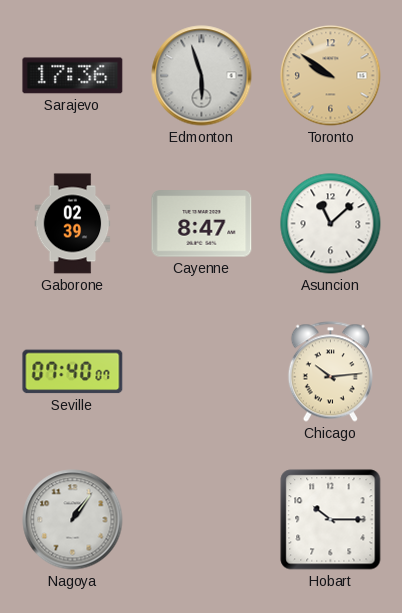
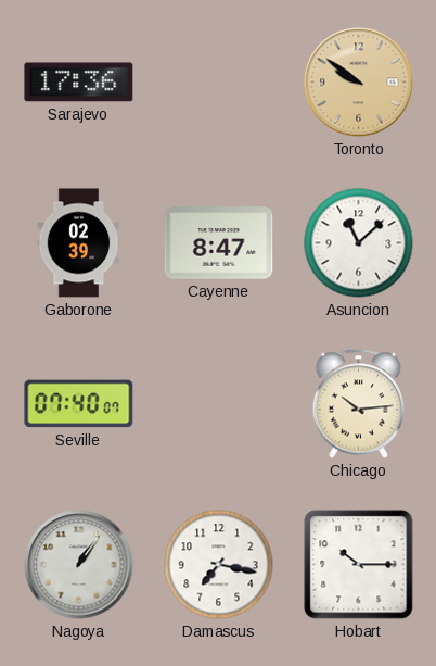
Edmonton: 5:57 -> none
Damascus: none -> 7:17
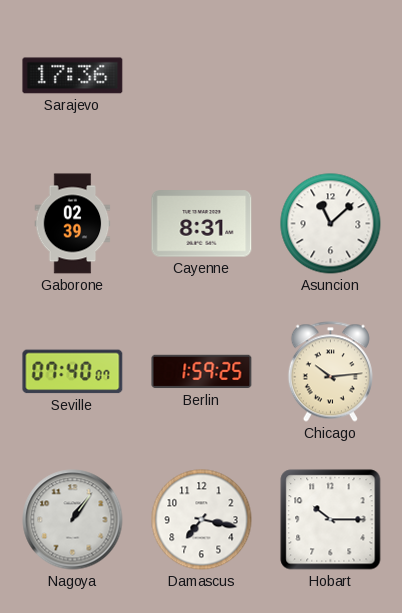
Toronto: 9:51 -> none
Cayenne: 8:47 -> 8:31
Berlin: none -> 1:59
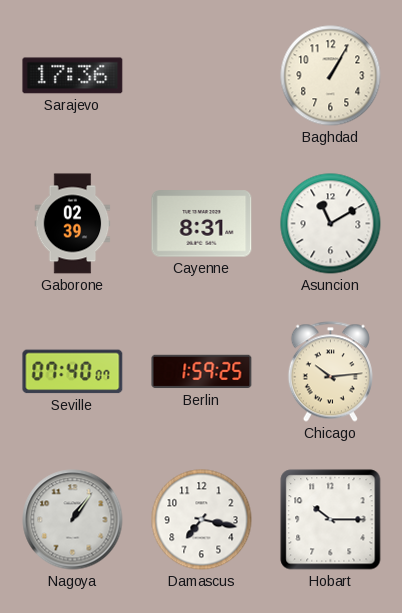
Baghdad: none -> 1:05
Asuncion: 11:08 -> 11:10
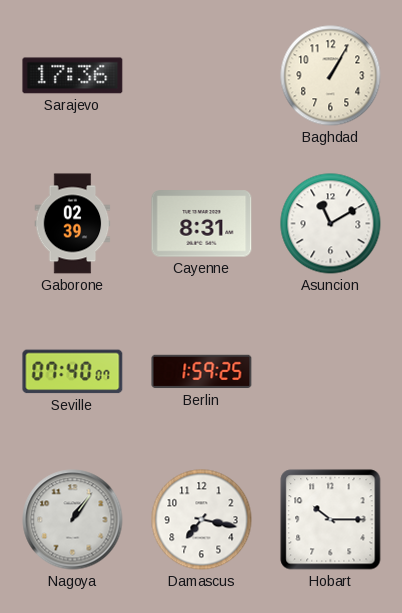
Chicago: 10:14 -> none
